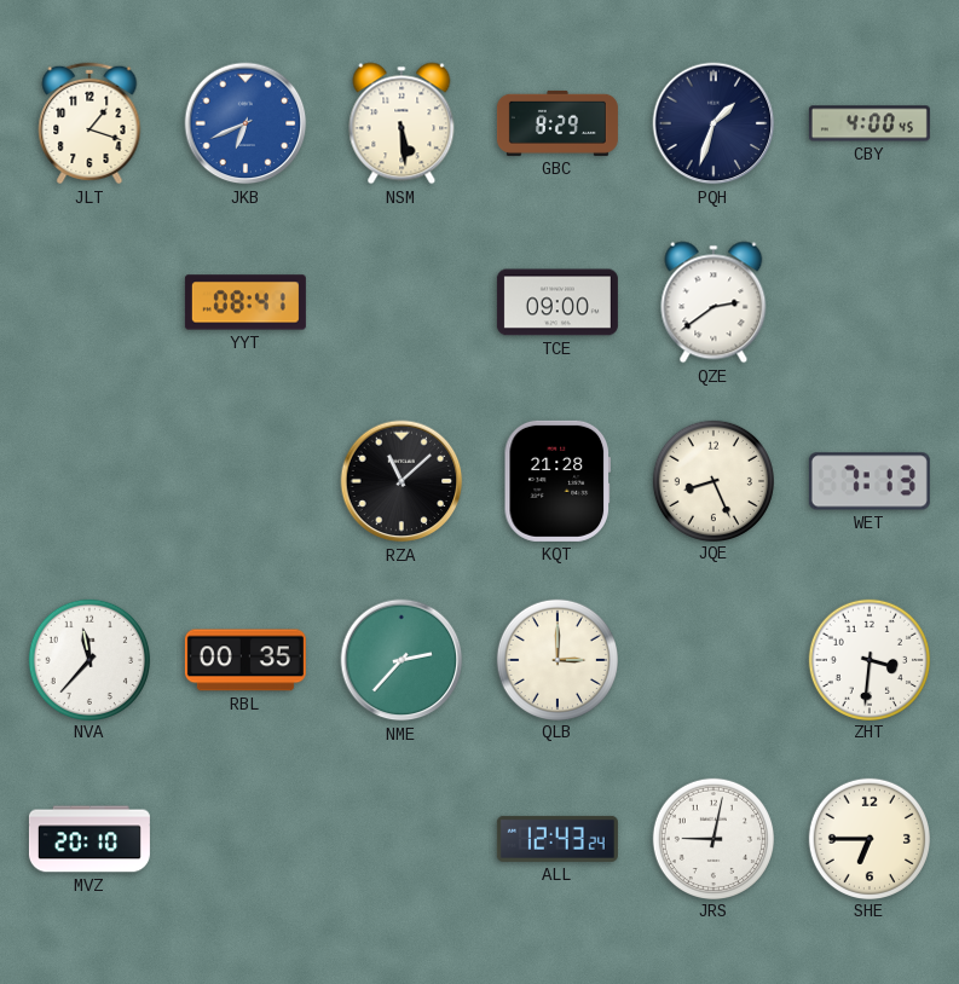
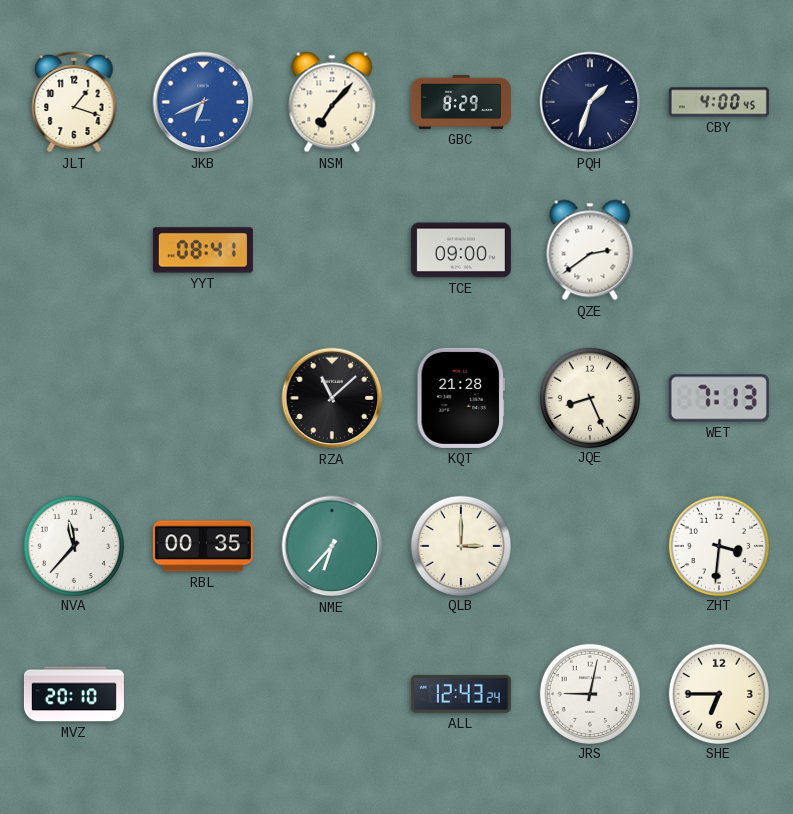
NSM: 5:29 -> 7:07
NME: 2:37 -> 6:37
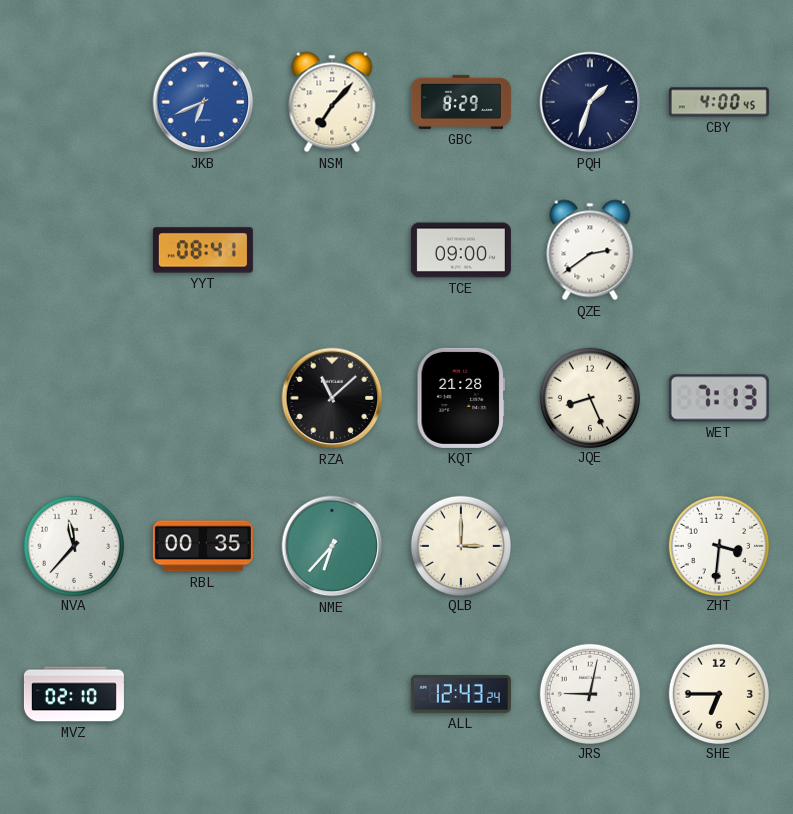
JLT: 1:18 -> none
MVZ: 20:10 -> 02:10
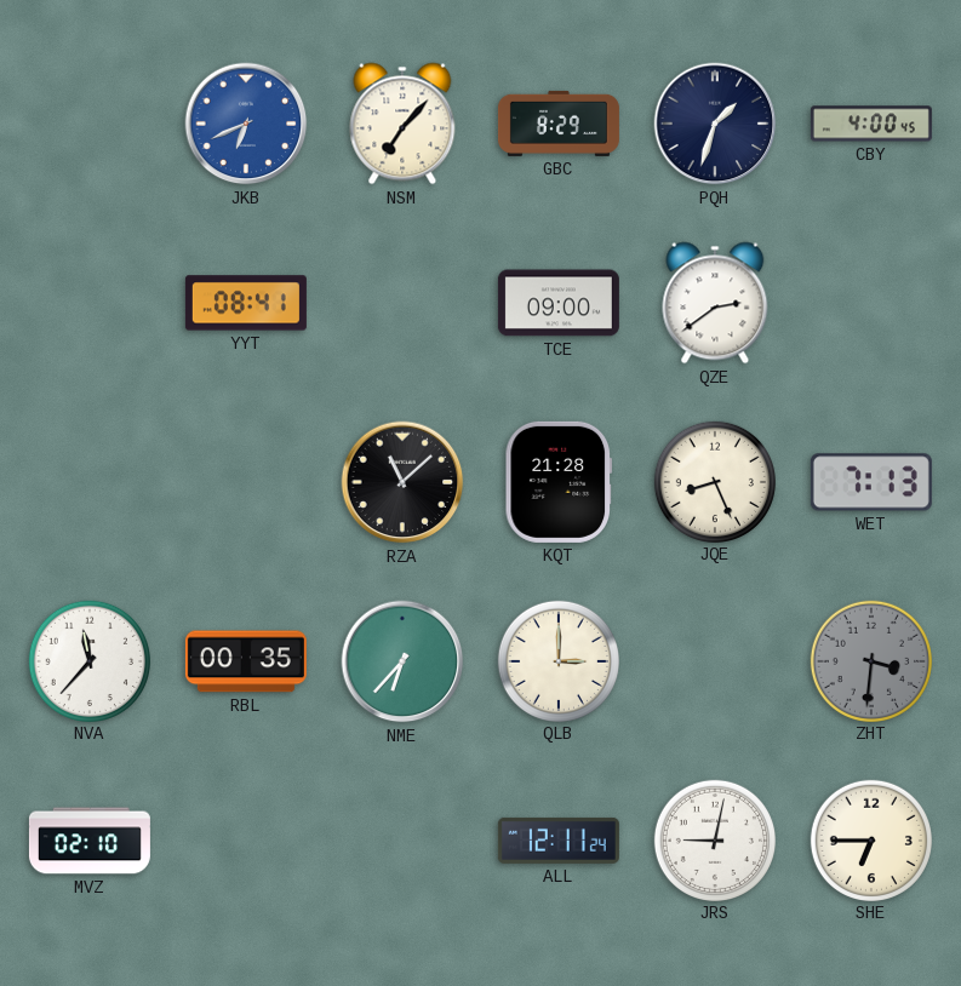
ZHT dial: white -> grey
ALL: 12:43 -> 12:11
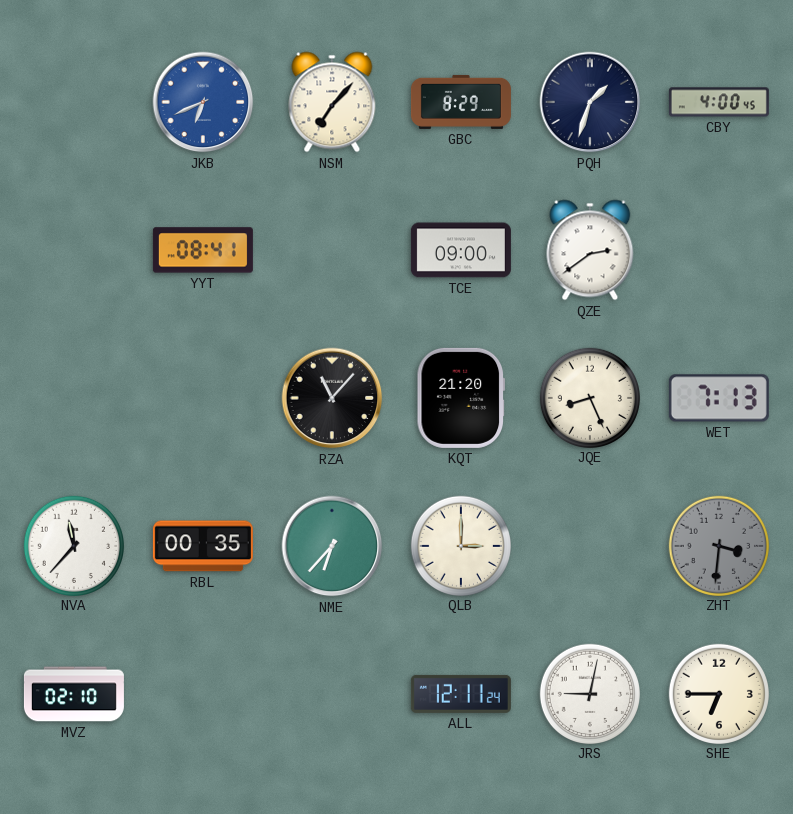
RZA: 11:08 -> 11:07
KQT: 21:28 -> 21:20
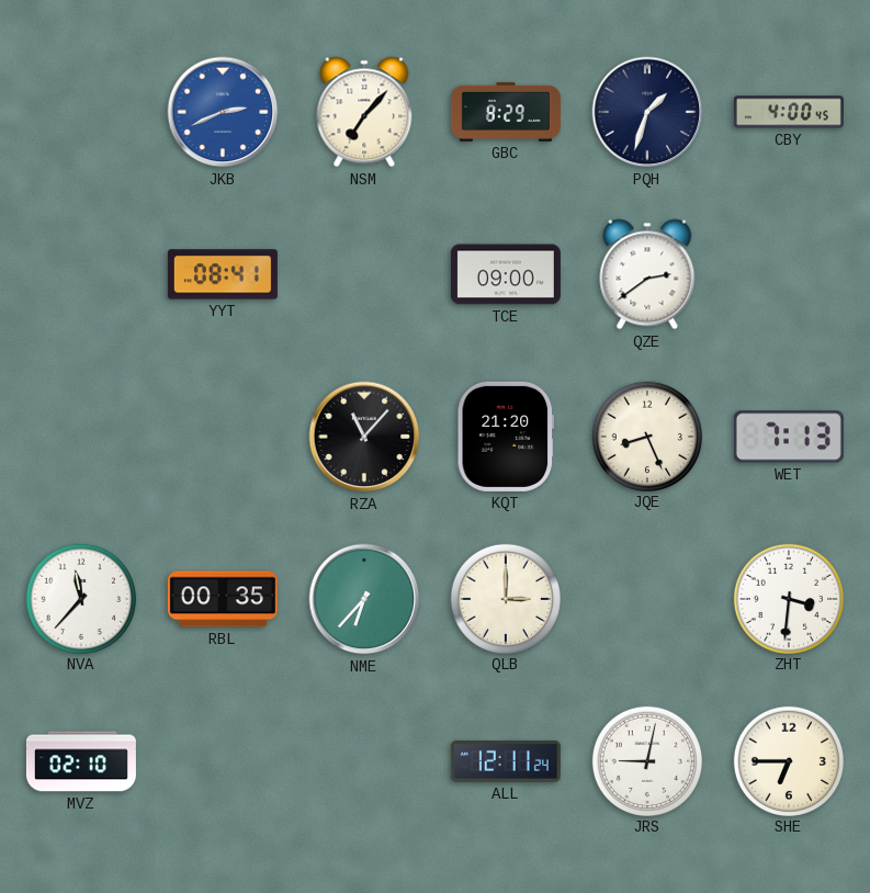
JKB: 6:41 -> 2:41
ZHT dial: grey -> white
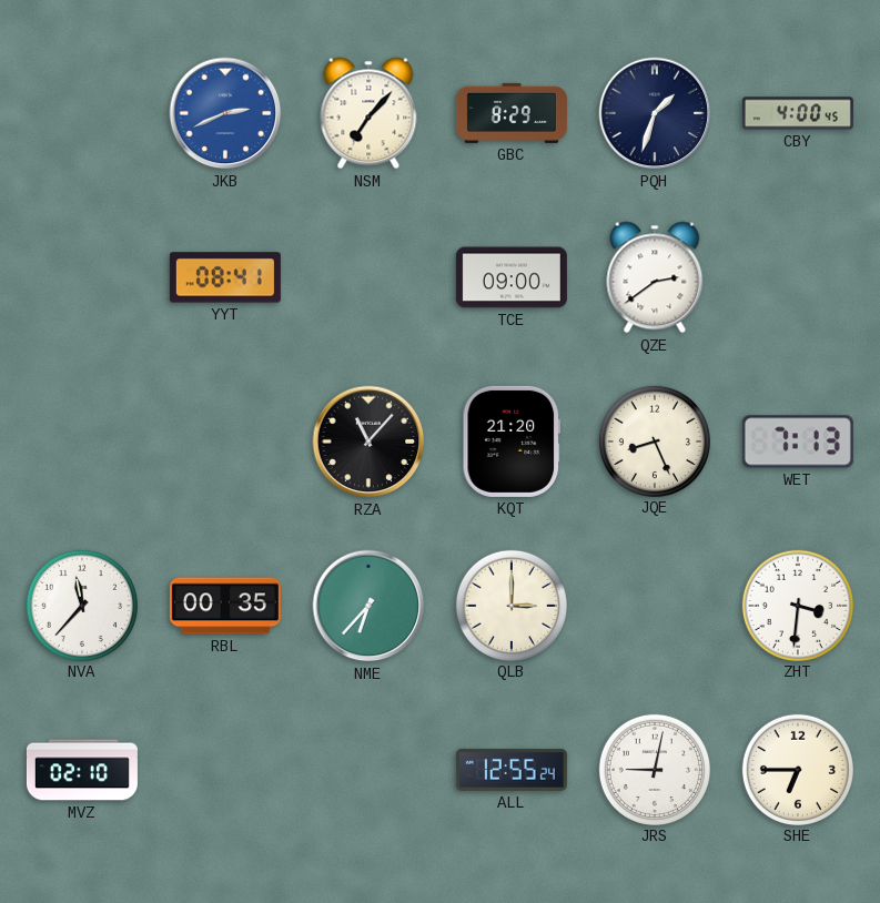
ALL: 12:11 -> 12:55
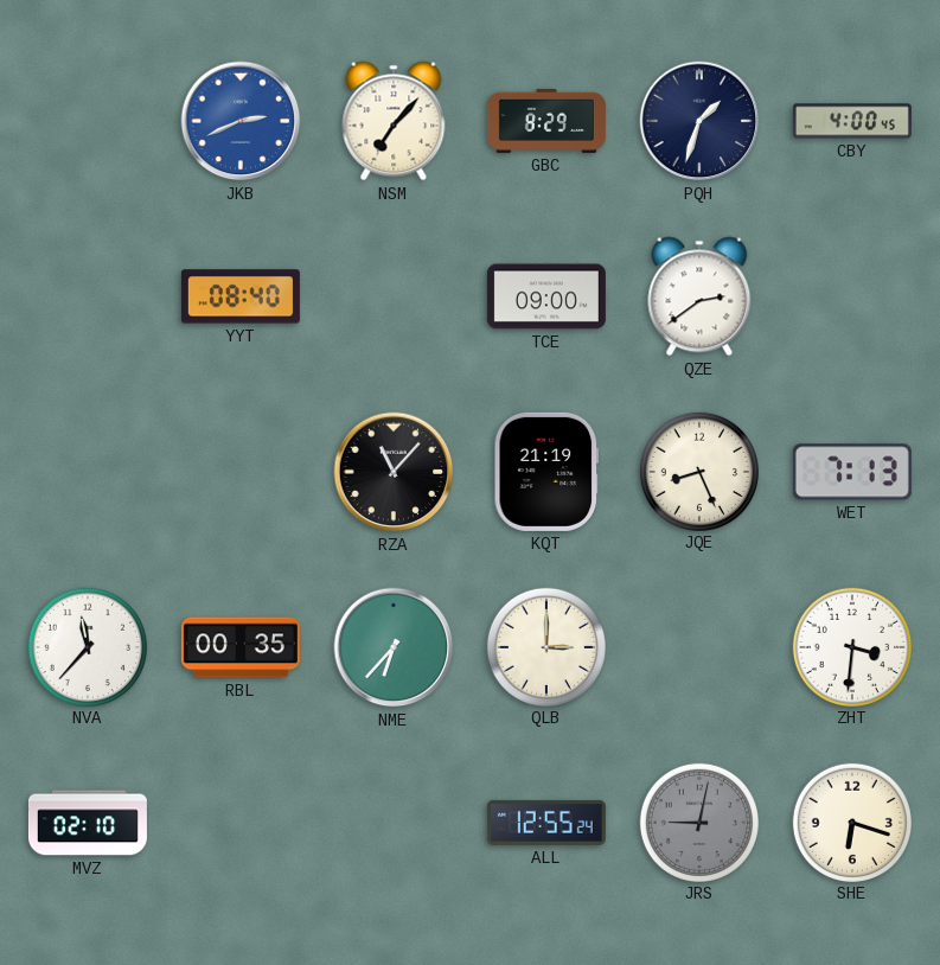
YYT: 08:41 -> 08:40
KQT: 21:20 -> 21:19
JRS dial: white -> grey
SHE: 6:45 -> 6:18
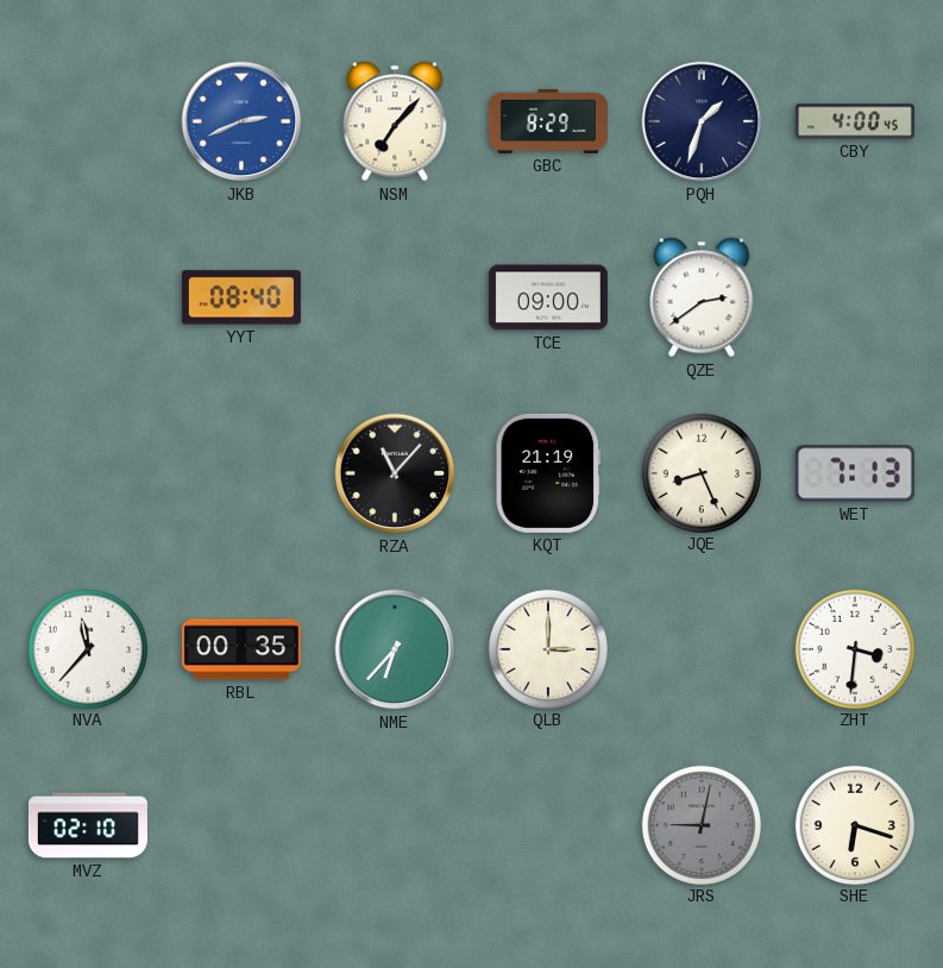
ALL: 12:55 -> none
